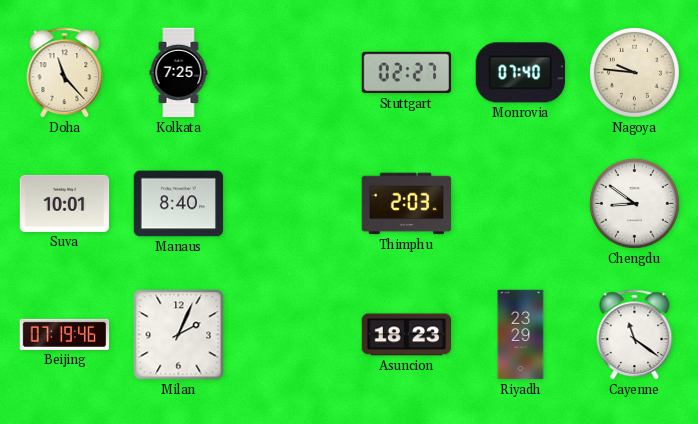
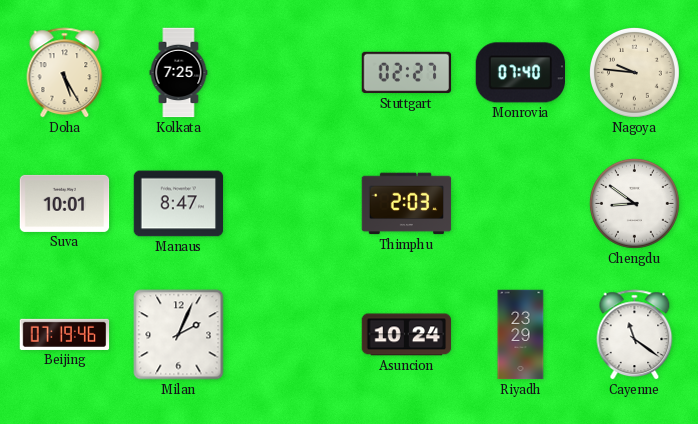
Doha: 11:23 -> 5:25
Manaus: 8:40 -> 8:47
Asuncion: 18:23 -> 10:24
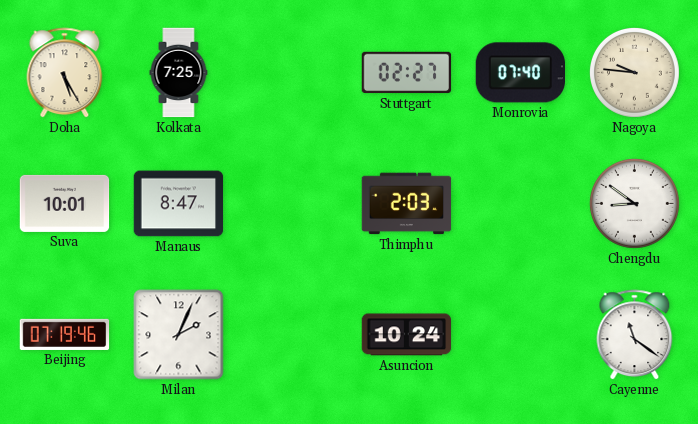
Riyadh: 23:29 -> none
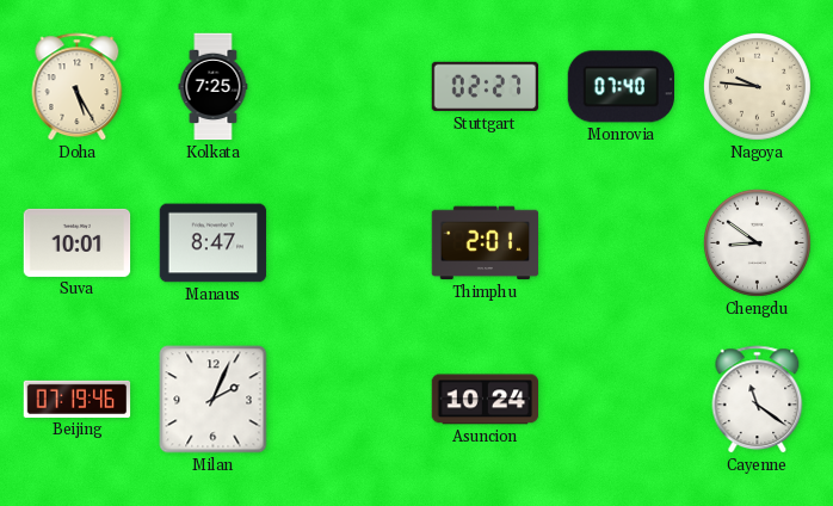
Thimphu: 2:03 -> 2:01
